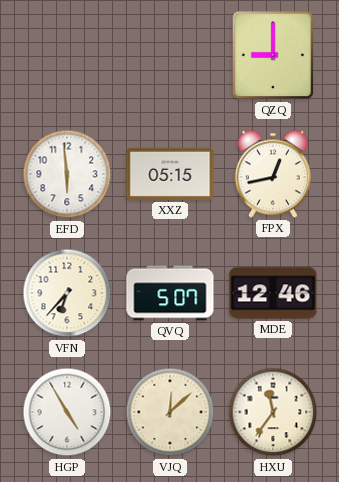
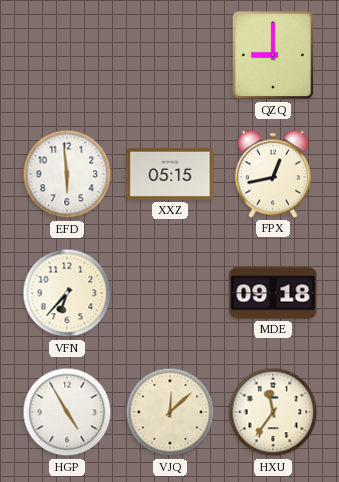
QVQ: 5:07 -> none
MDE: 12:46 -> 09:18
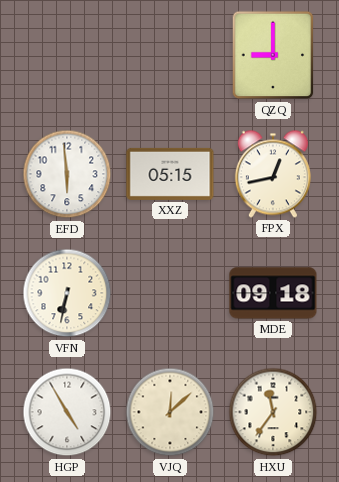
VFN: 6:37 -> 6:32
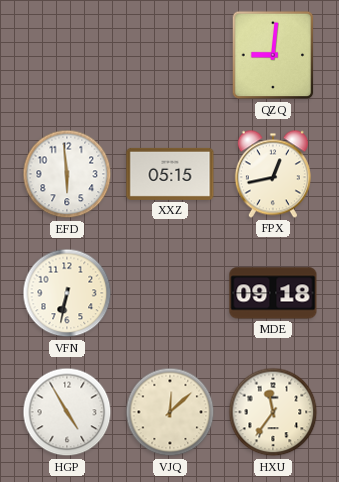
QZQ: 9:00 -> 9:01
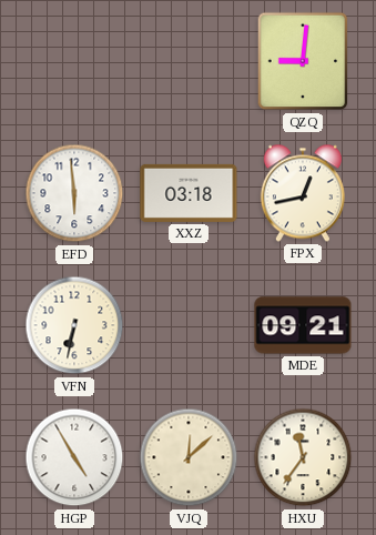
XXZ: 05:15 -> 03:18
MDE: 09:18 -> 09:21
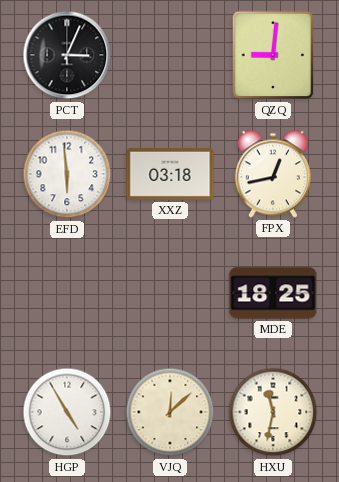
PCT: none -> 3:04
VFN: 6:32 -> none
MDE: 09:21 -> 18:25
HXU: 11:36 -> 11:32
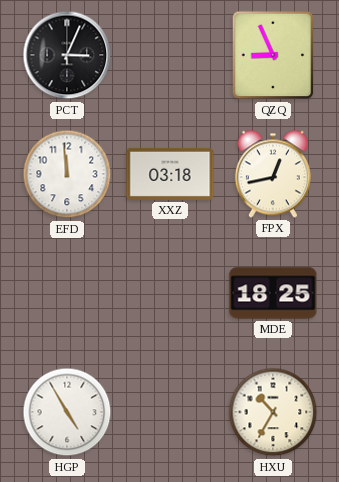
QZQ: 9:01 -> 8:56
EFD: 5:59 -> 11:59
VJQ: 12:08 -> none
HXU: 11:32 -> 10:35
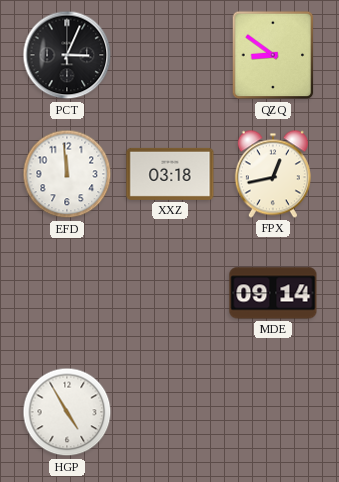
QZQ: 8:56 -> 8:51
MDE: 18:25 -> 09:14
HXU: 10:35 -> none
